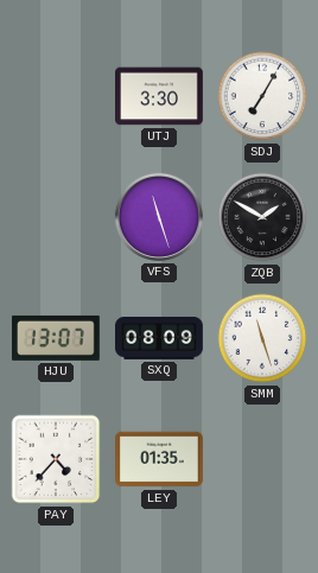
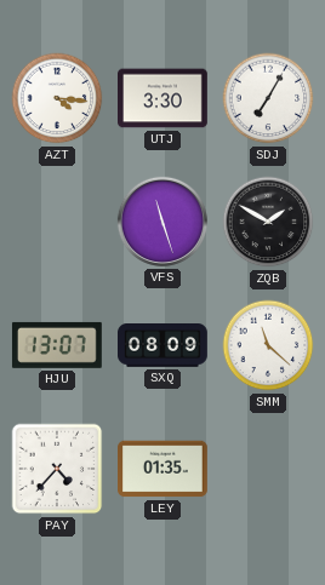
AZT: none -> 4:16
SMM: 11:27 -> 11:22
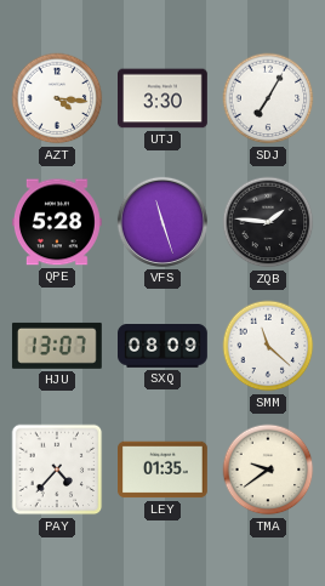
QPE: none -> 5:28
ZQB: 1:50 -> 1:46
TMA: none -> 9:39
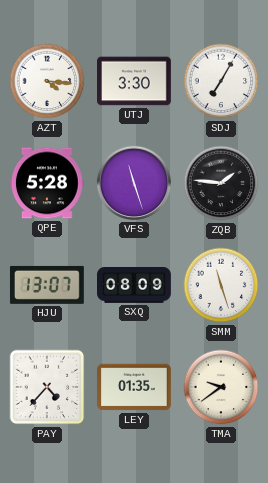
SMM: 11:22 -> 11:27
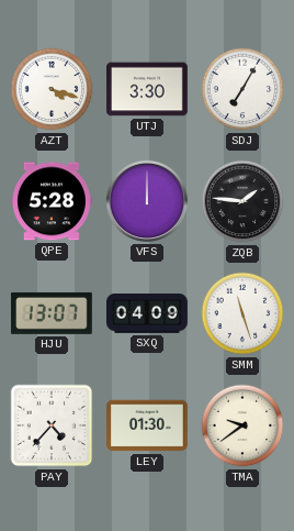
AZT: 4:16 -> 4:18
VFS: 11:27 -> 12:00
SXQ: 08:09 -> 04:09
LEY: 01:35 -> 01:30
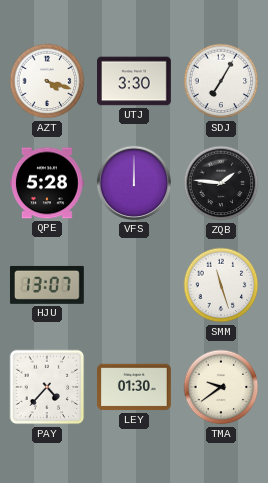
SXQ: 04:09 -> none
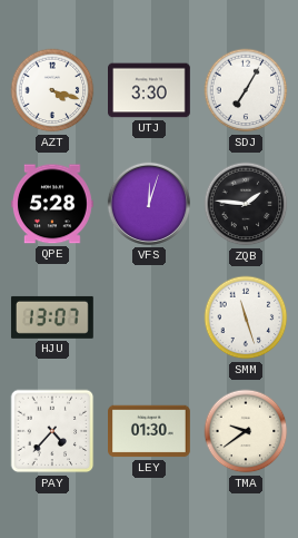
VFS: 12:00 -> 12:03
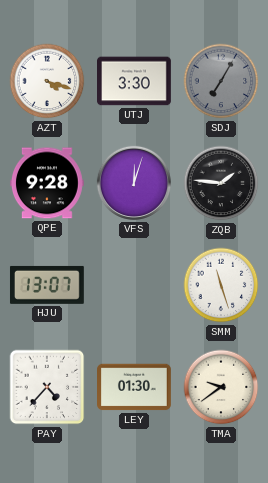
SDJ dial: white -> grey
QPE: 5:28 -> 9:28
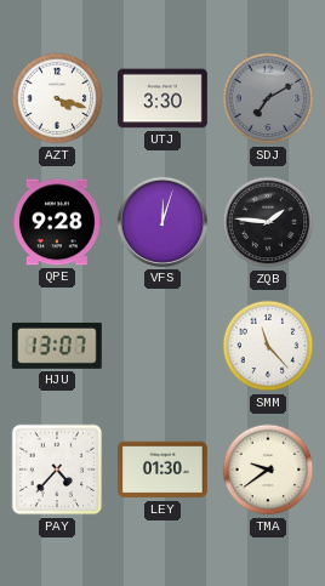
SDJ: 7:05 -> 7:10
SMM: 11:27 -> 11:23
